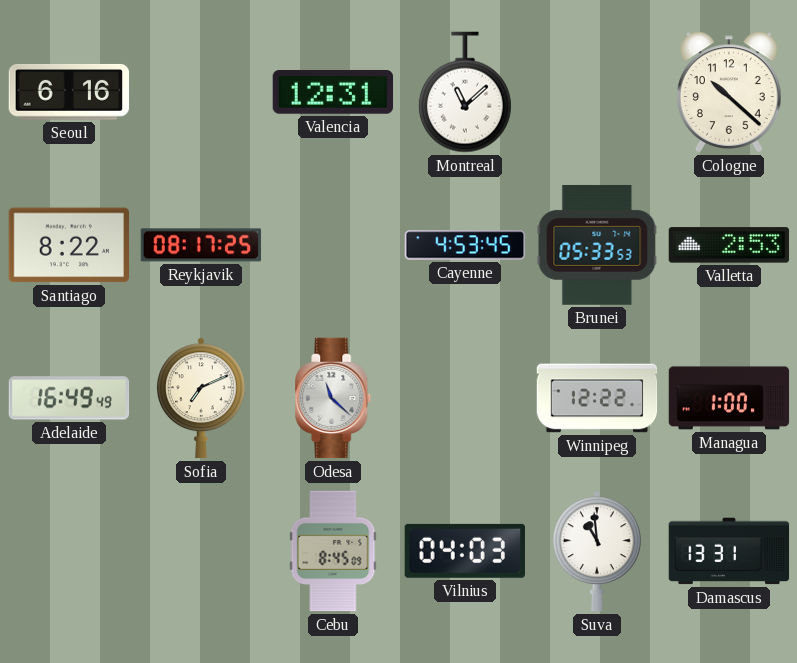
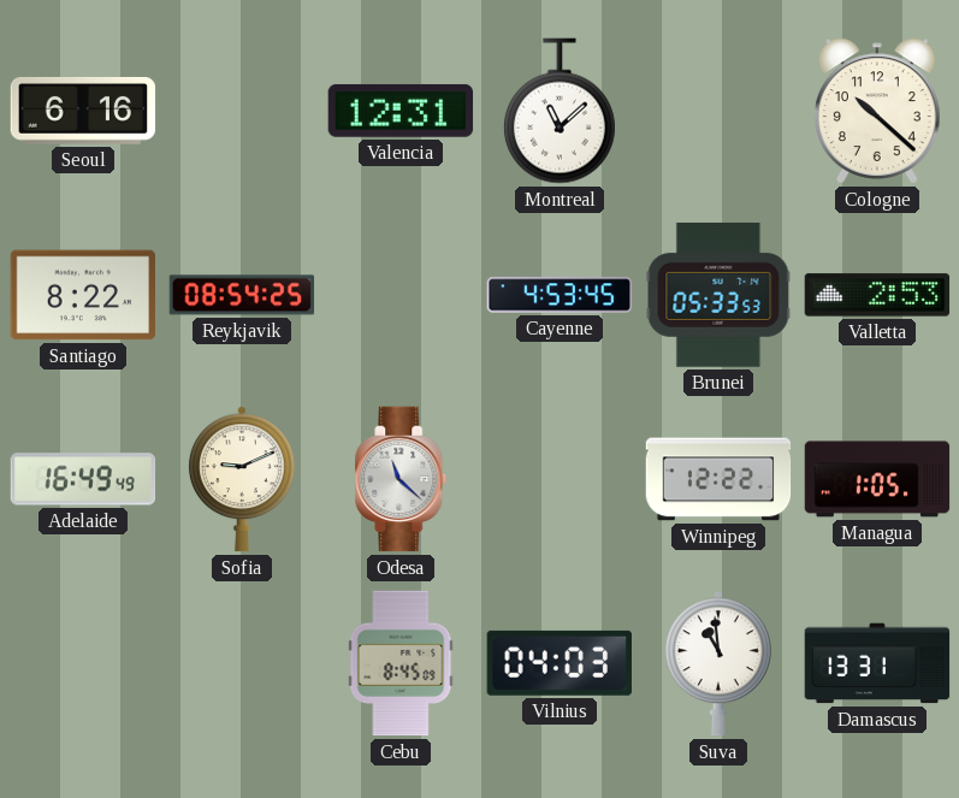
Reykjavik: 08:17 -> 08:54
Sofia: 7:11 -> 9:11
Managua: 1:00 -> 1:05
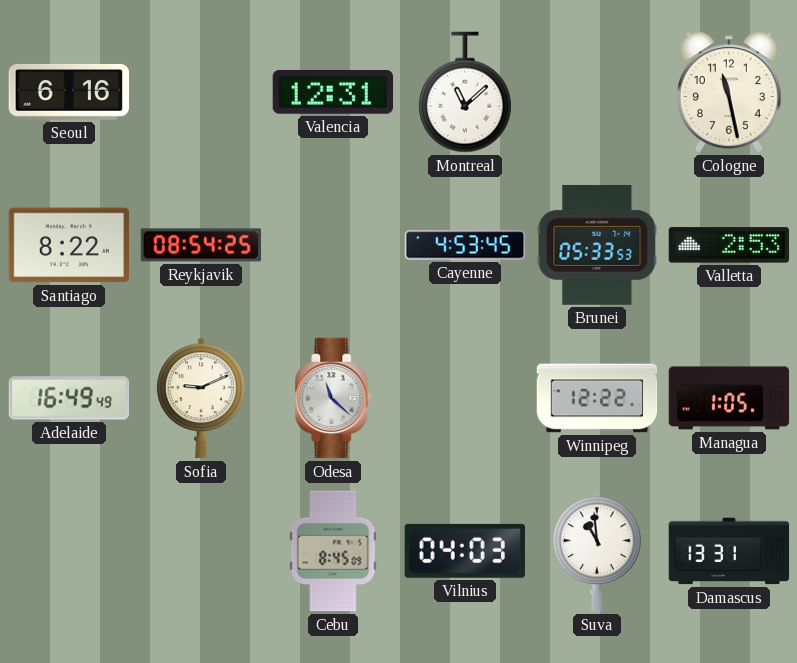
Cologne: 10:22 -> 11:28
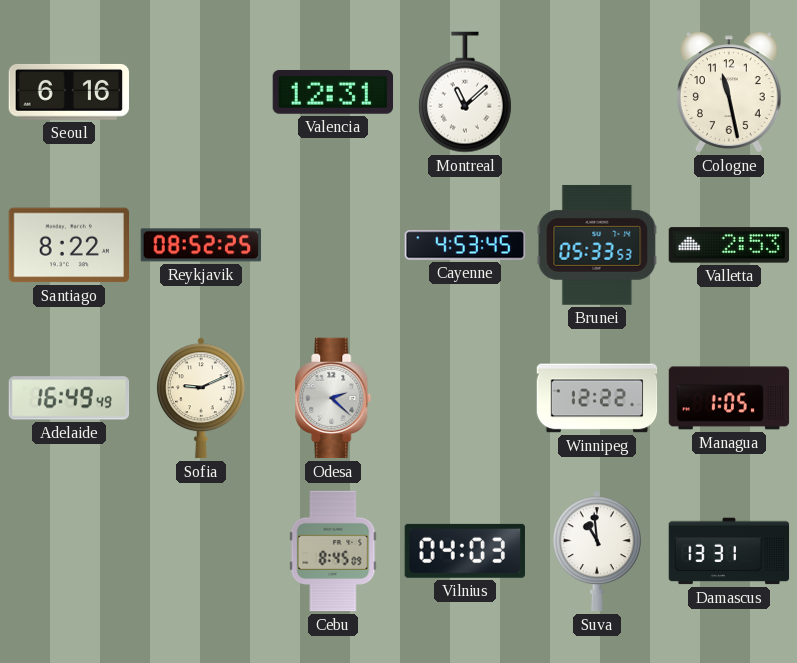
Reykjavik: 08:54 -> 08:52
Odesa: 11:22 -> 2:22
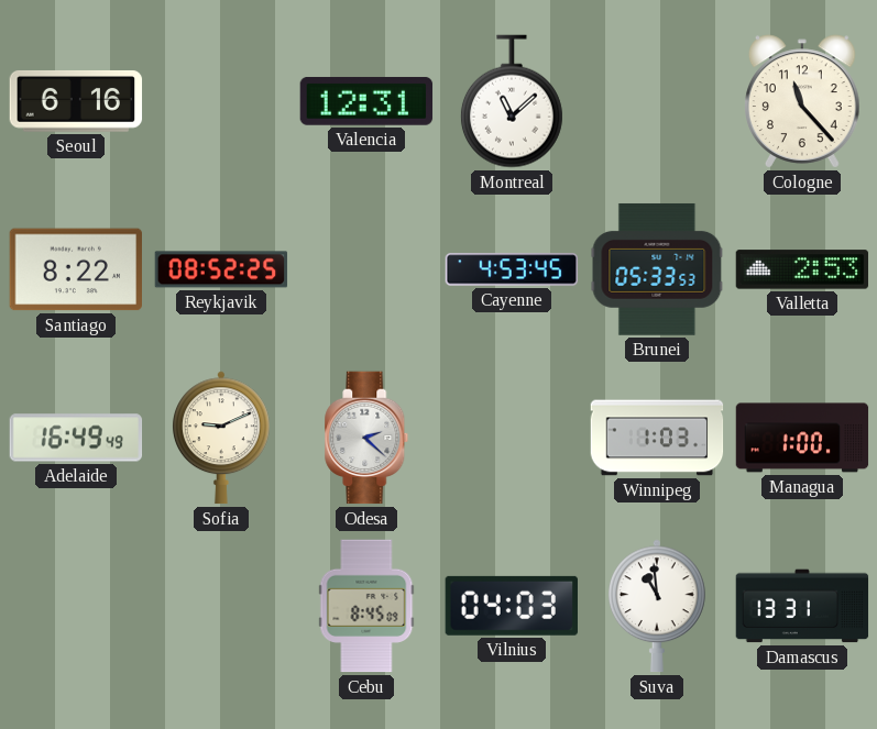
Cologne: 11:28 -> 11:23
Winnipeg: 12:22 -> 1:03
Managua: 1:05 -> 1:00
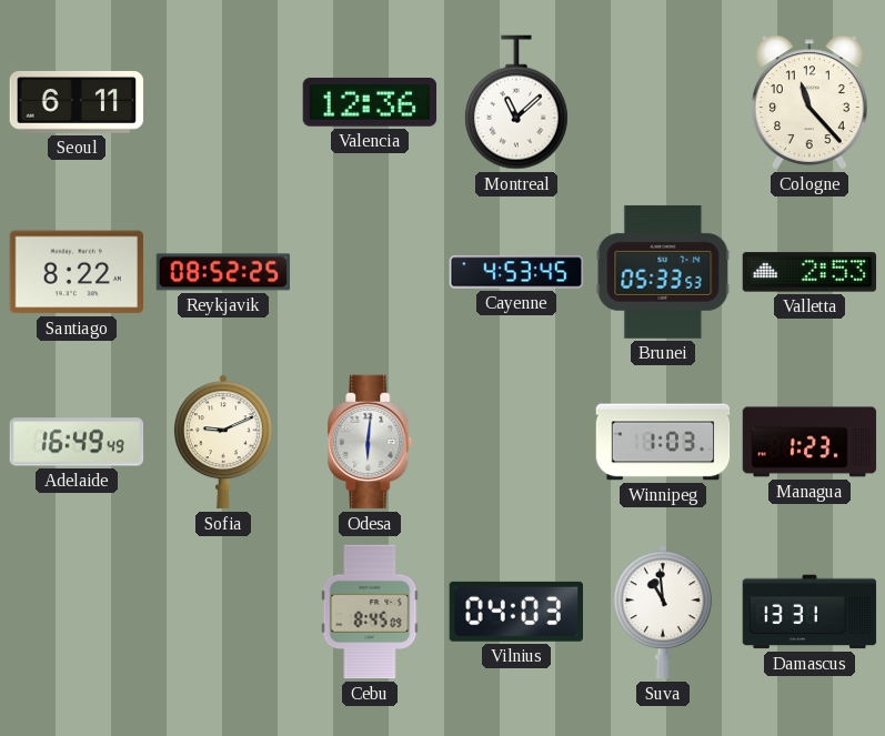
Seoul: 6:16 -> 6:11
Valencia: 12:31 -> 12:36
Odesa: 2:22 -> 6:01
Managua: 1:00 -> 1:23
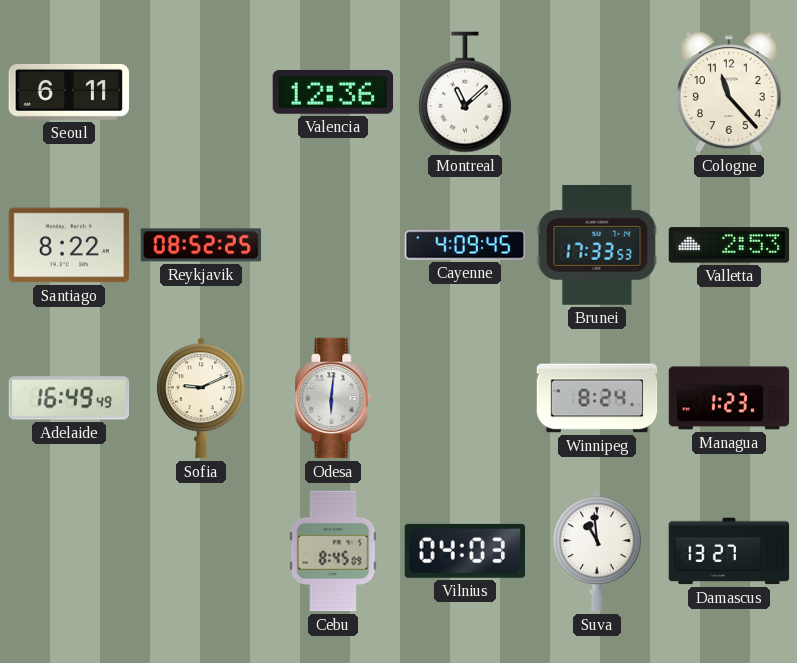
Cayenne: 4:53 -> 4:09
Brunei: 05:33 -> 17:33
Winnipeg: 1:03 -> 8:24
Damascus: 13:31 -> 13:27
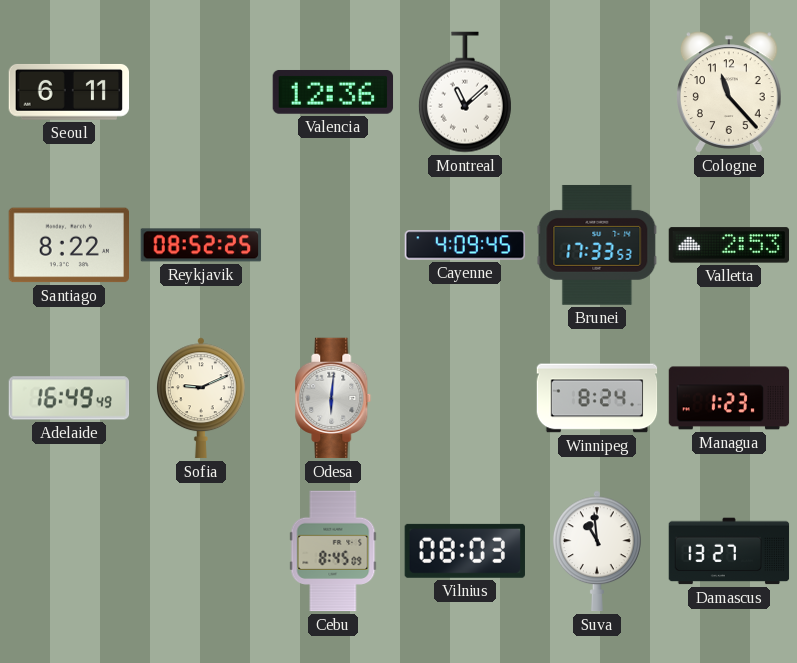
Vilnius: 04:03 -> 08:03
